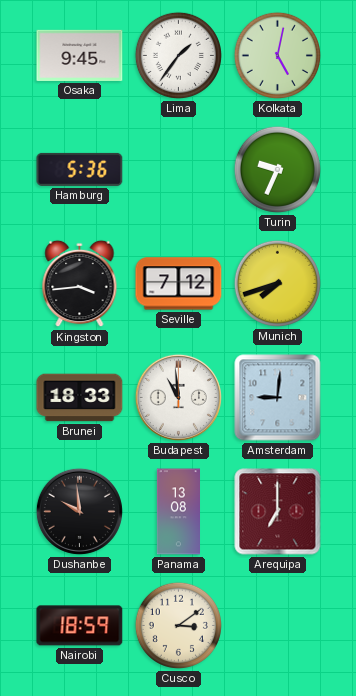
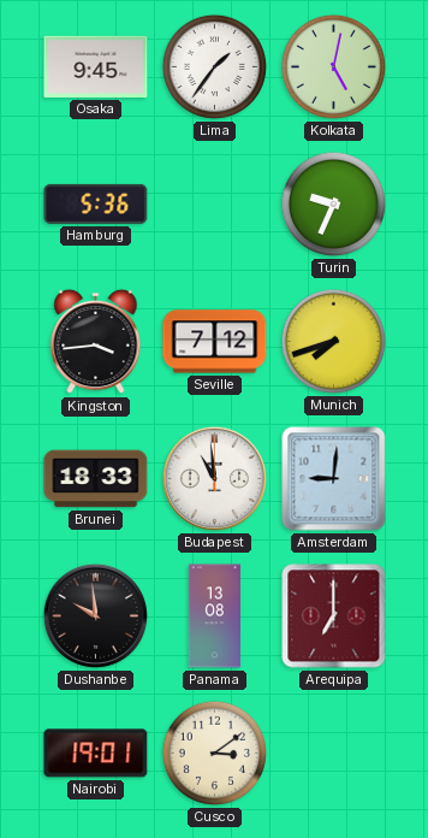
Nairobi: 18:59 -> 19:01
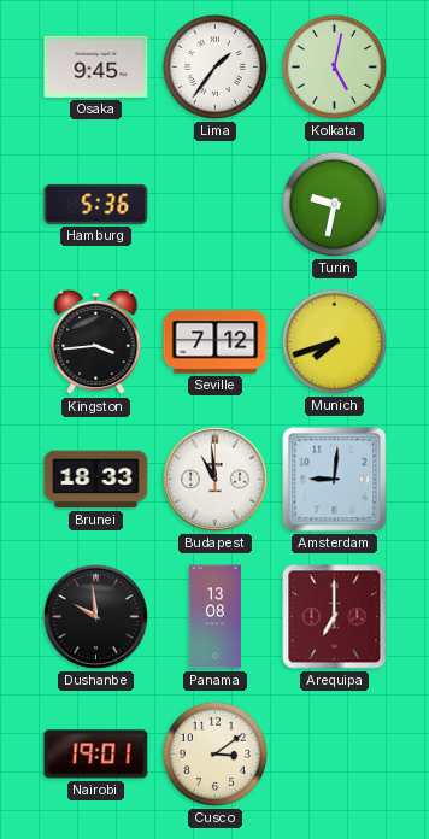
Turin: 9:34 -> 9:32
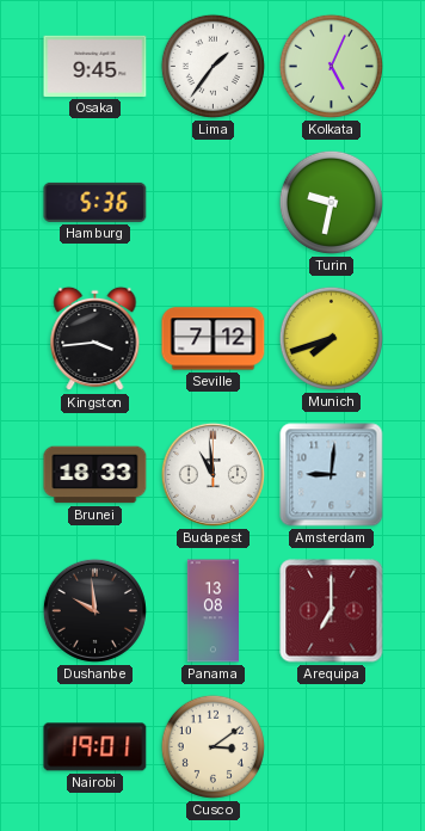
Kolkata: 5:02 -> 5:04
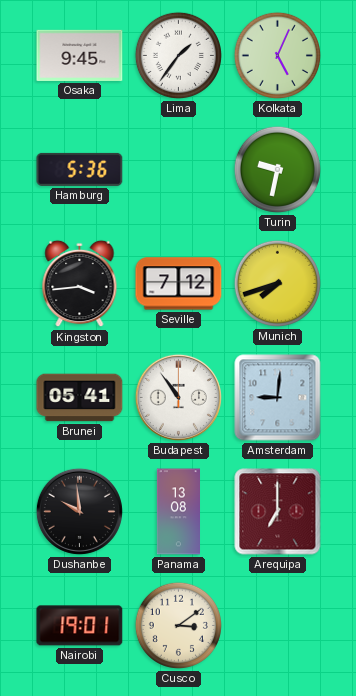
Brunei: 18:33 -> 05:41
Budapest: 10:59 -> 10:54
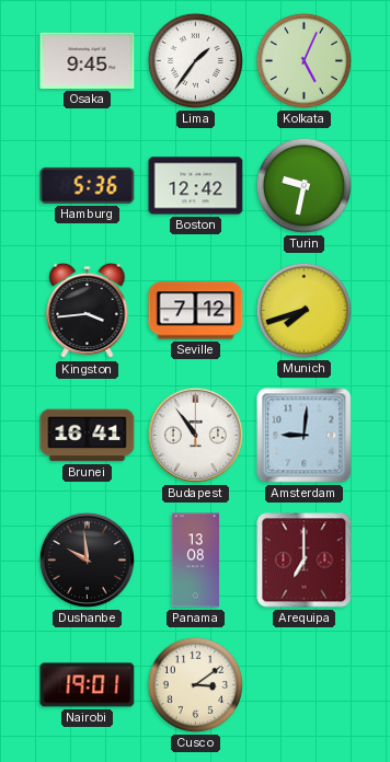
Boston: none -> 12:42
Brunei: 05:41 -> 16:41
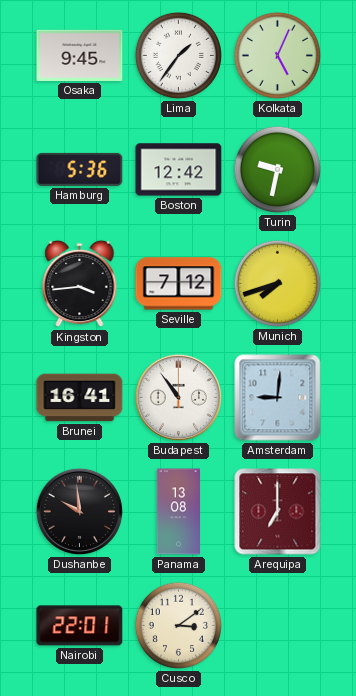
Nairobi: 19:01 -> 22:01
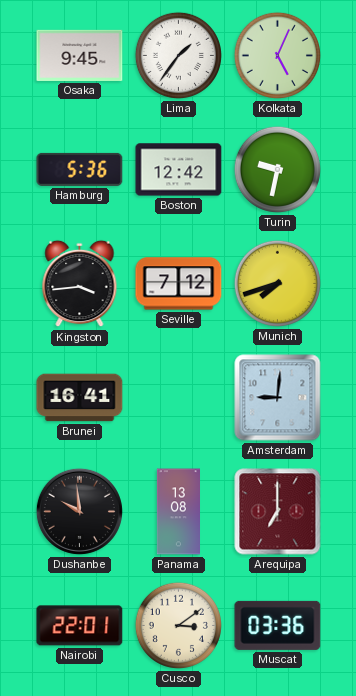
Budapest: 10:54 -> none
Muscat: none -> 03:36
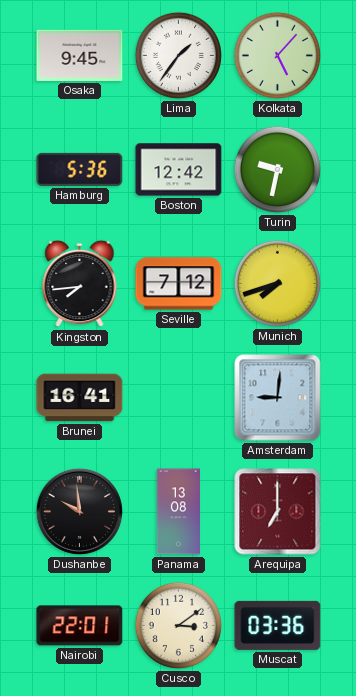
Kolkata: 5:04 -> 5:07
Kingston: 3:44 -> 7:44
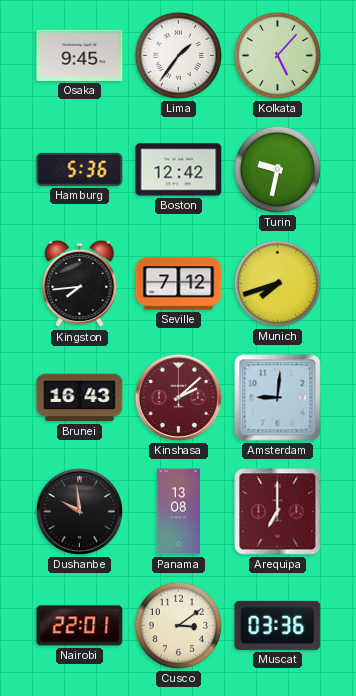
Brunei: 16:41 -> 16:43
Kinshasa: none -> 2:08
